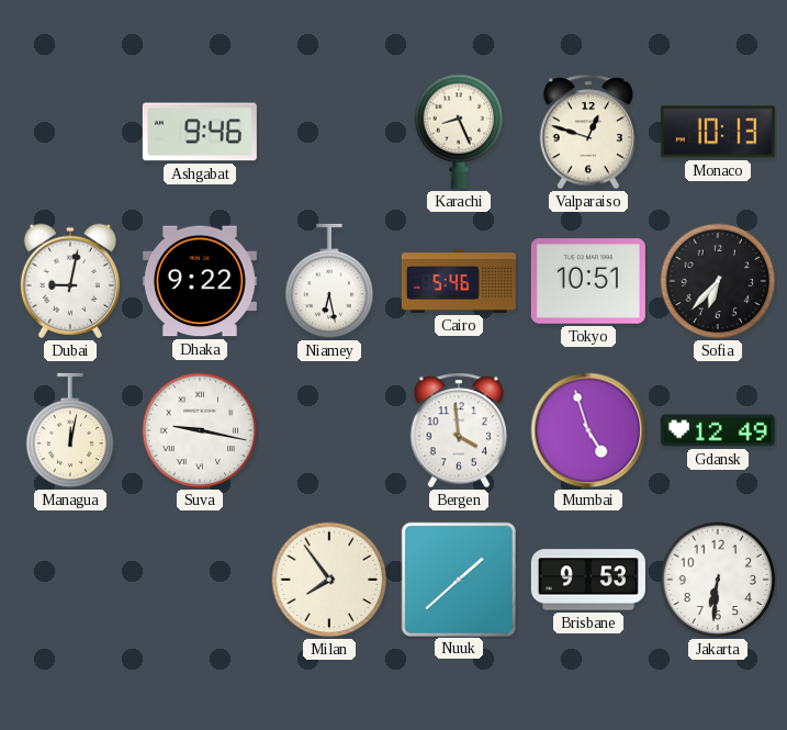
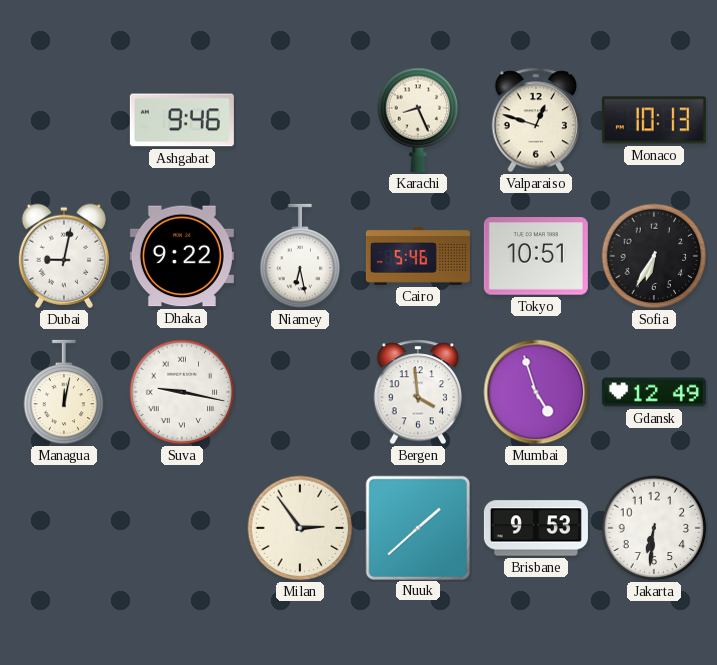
Sofia: 6:37 -> 6:35
Milan: 7:54 -> 2:54
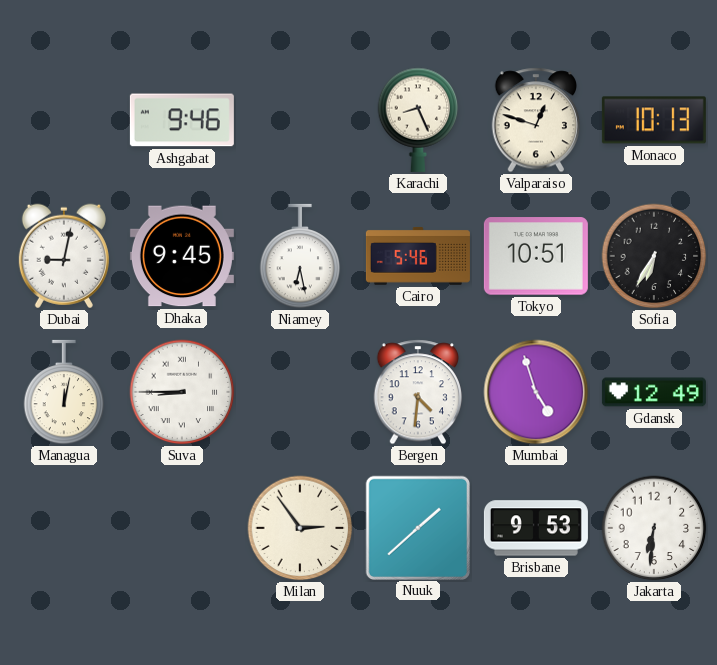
Dhaka: 9:22 -> 9:45
Suva: 9:17 -> 8:45
Bergen: 3:59 -> 4:31
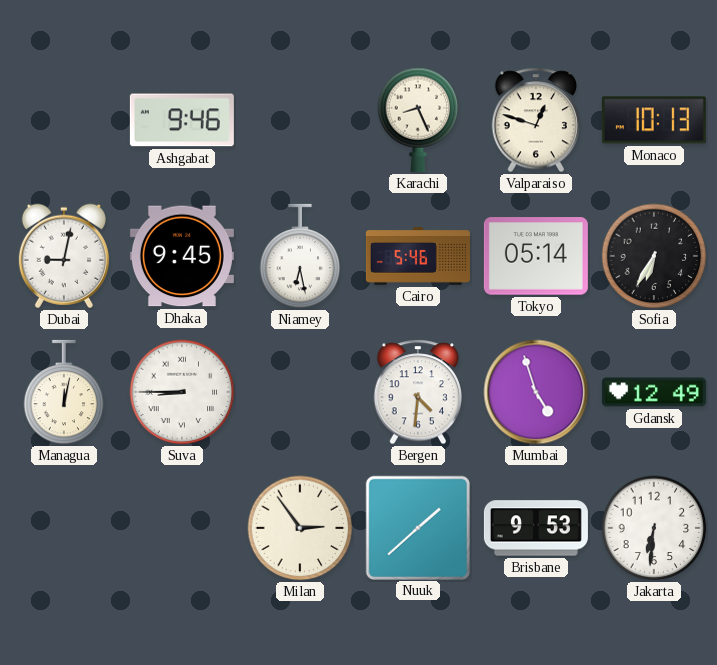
Tokyo: 10:51 -> 05:14
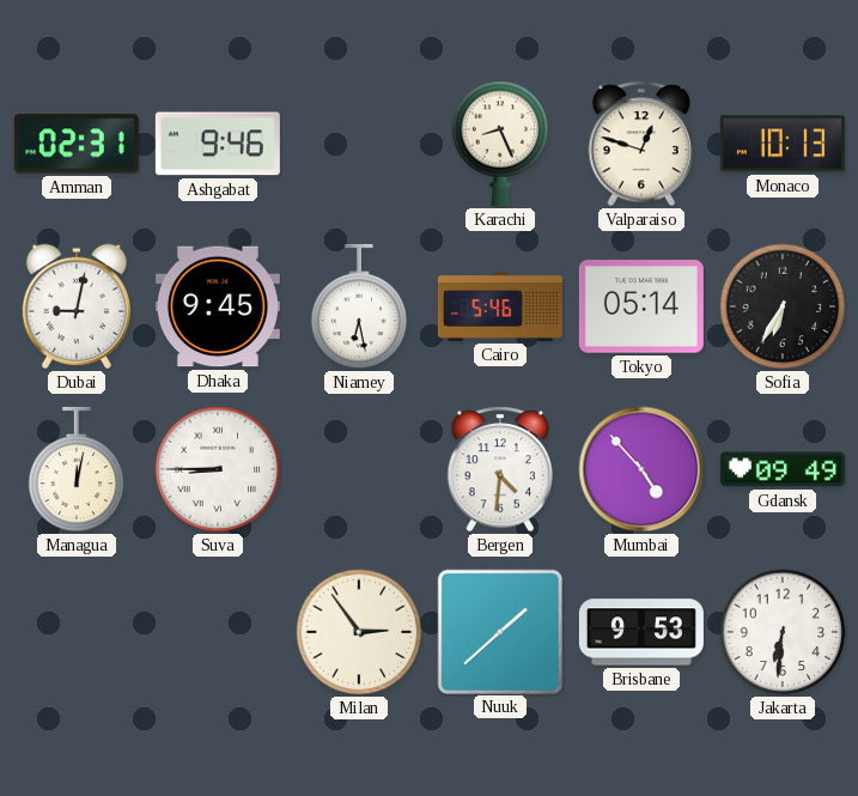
Amman: none -> 02:31
Mumbai: 4:57 -> 4:53
Gdansk: 12:49 -> 09:49
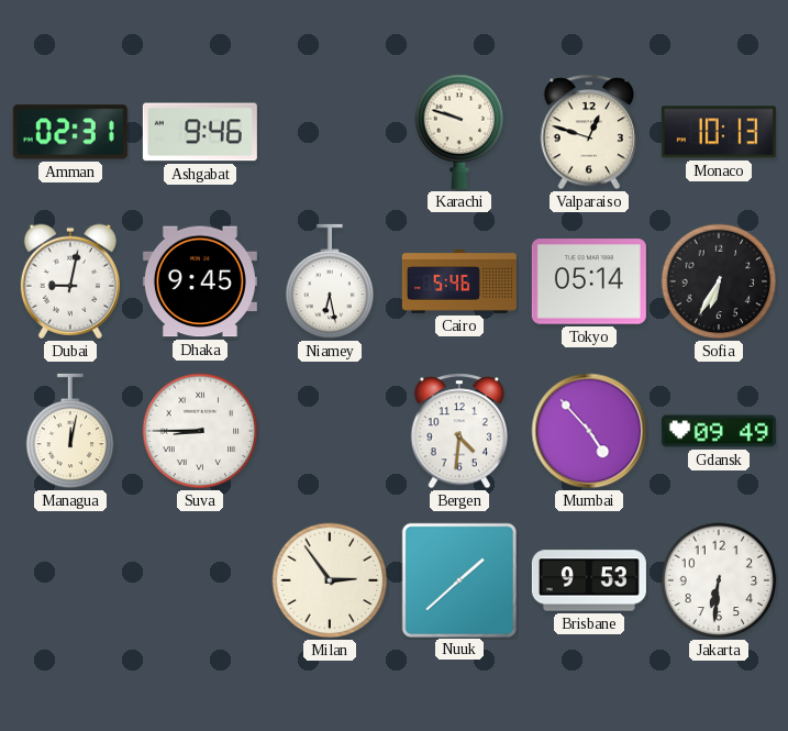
Karachi: 8:26 -> 9:48
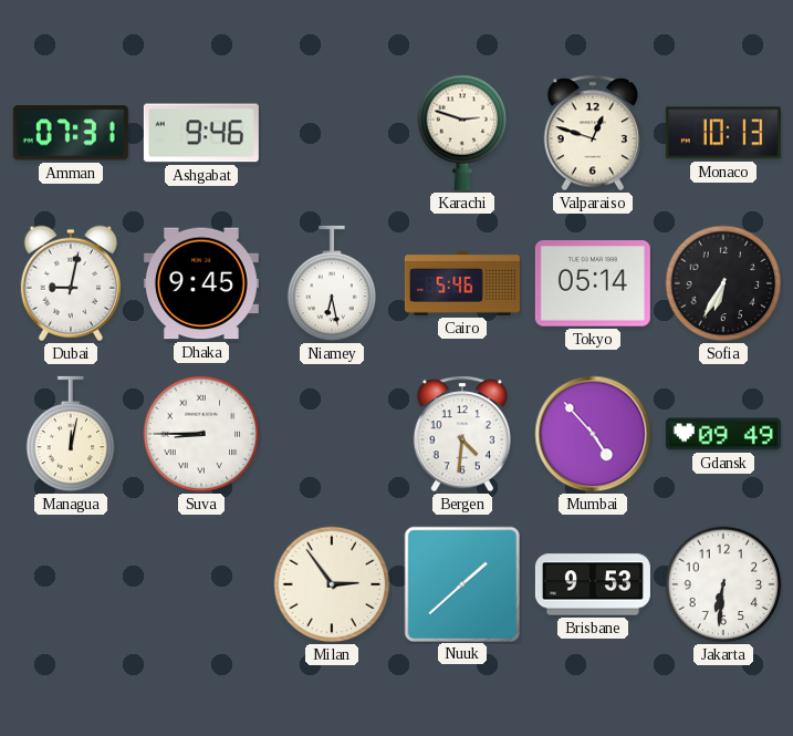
Amman: 02:31 -> 07:31
Karachi: 9:48 -> 2:48
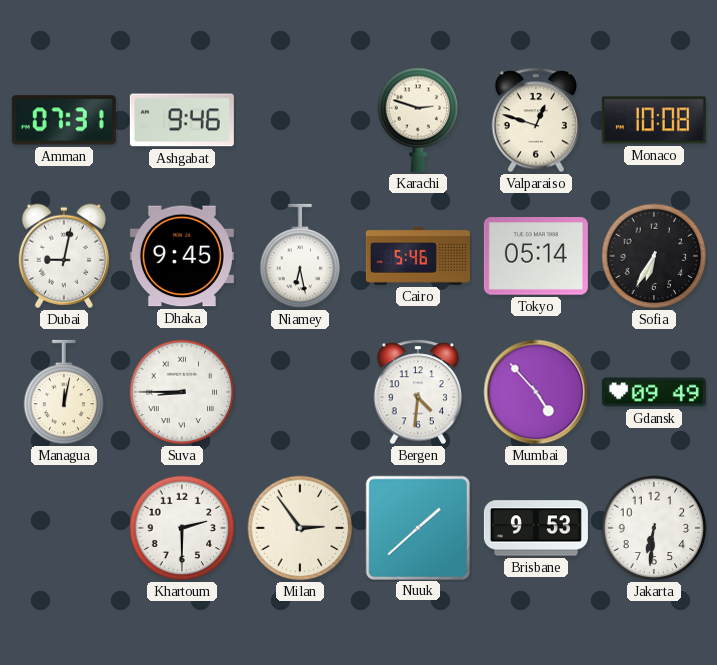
Monaco: 10:13 -> 10:08
Khartoum: none -> 2:30
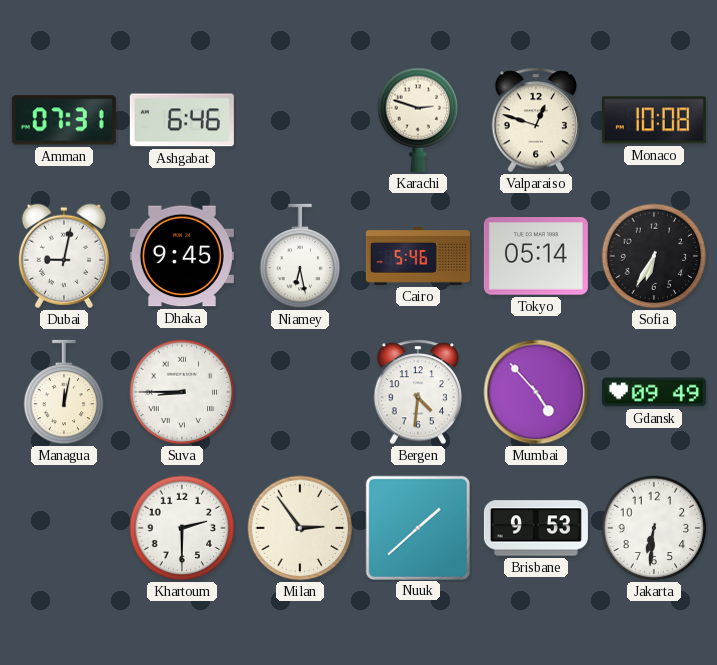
Ashgabat: 9:46 -> 6:46
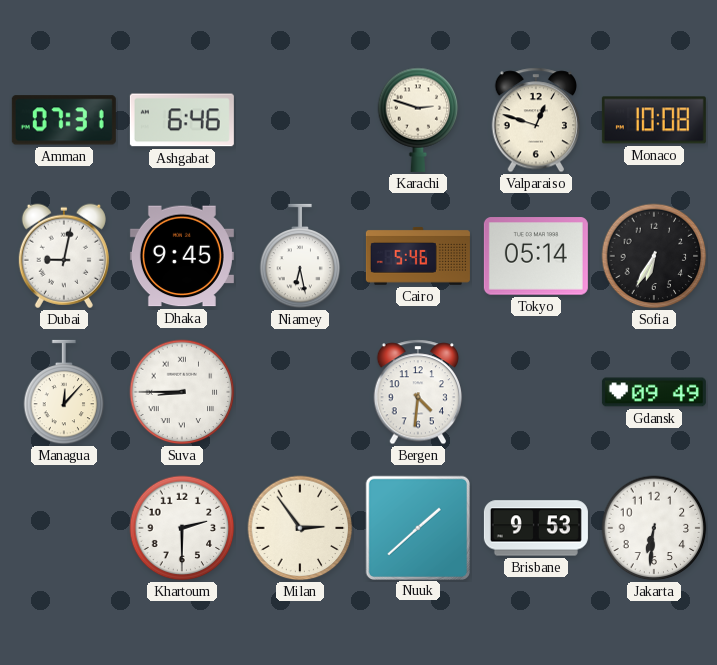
Managua: 12:02 -> 12:07
Mumbai: 4:53 -> none
